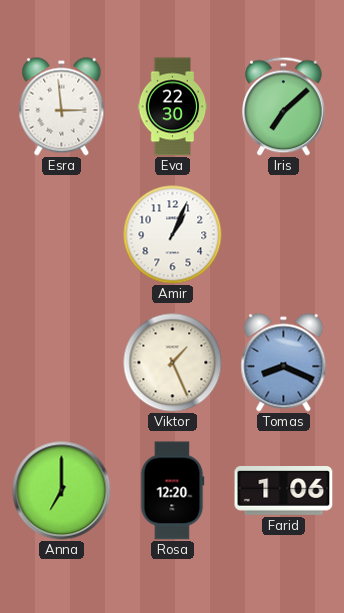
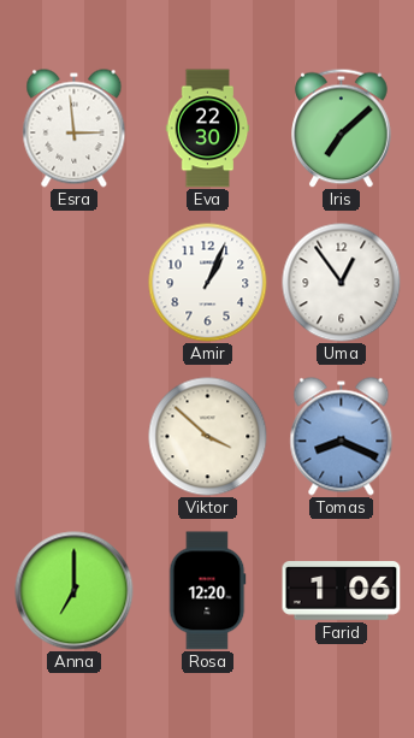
Uma: none -> 12:54
Viktor: 1:26 -> 3:52
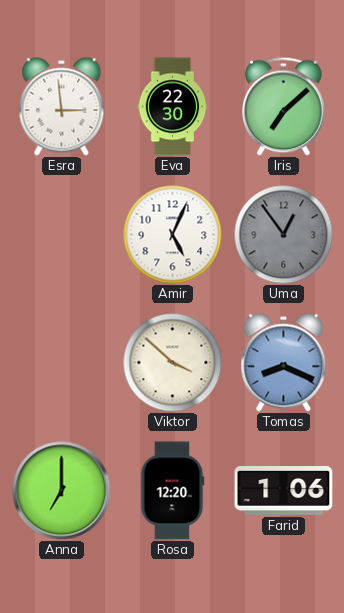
Amir: 1:04 -> 5:04
Uma dial: white -> grey
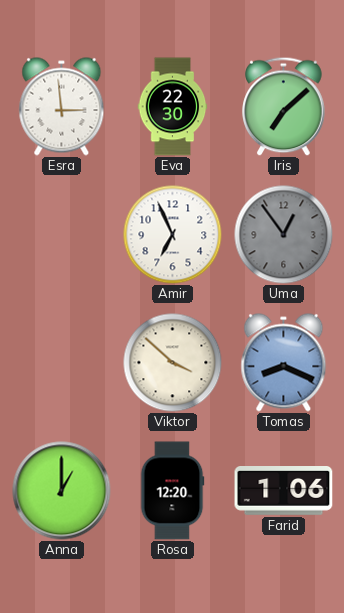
Amir: 5:04 -> 6:56
Anna: 7:00 -> 1:00
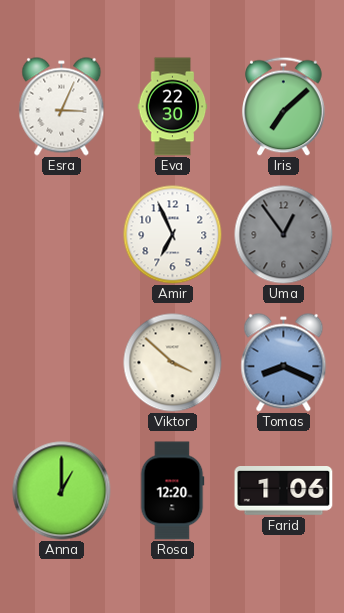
Esra: 2:59 -> 3:04
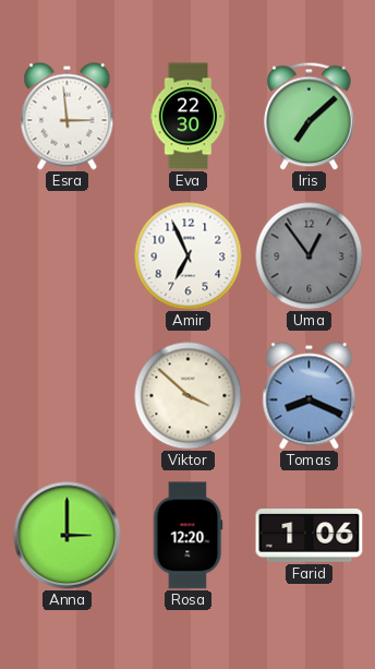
Esra: 3:04 -> 2:59
Anna: 1:00 -> 3:00
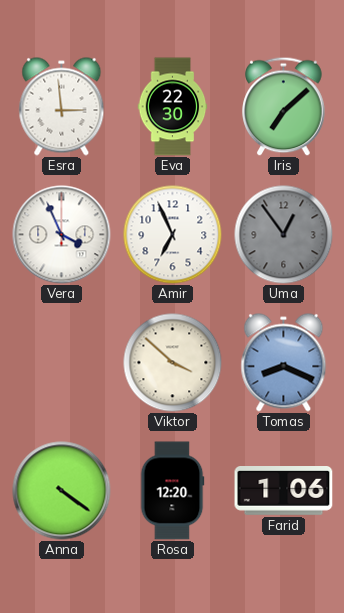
Vera: none -> 3:56
Anna: 3:00 -> 4:21
